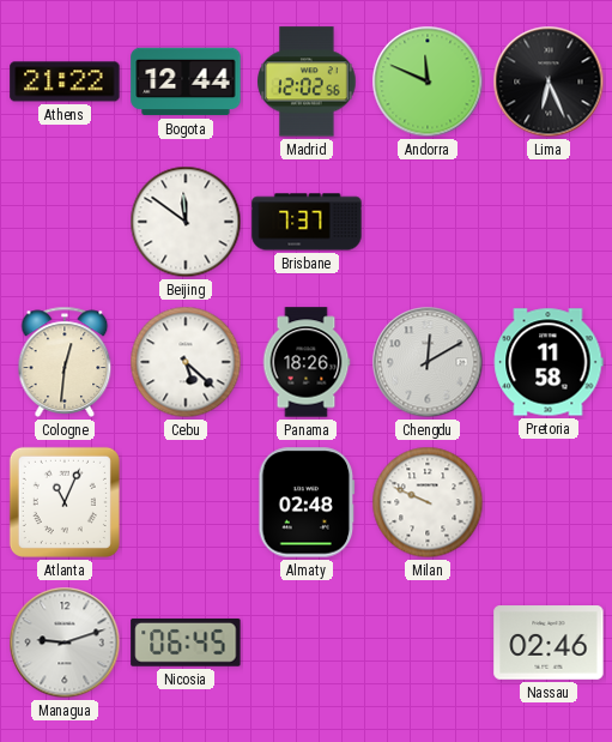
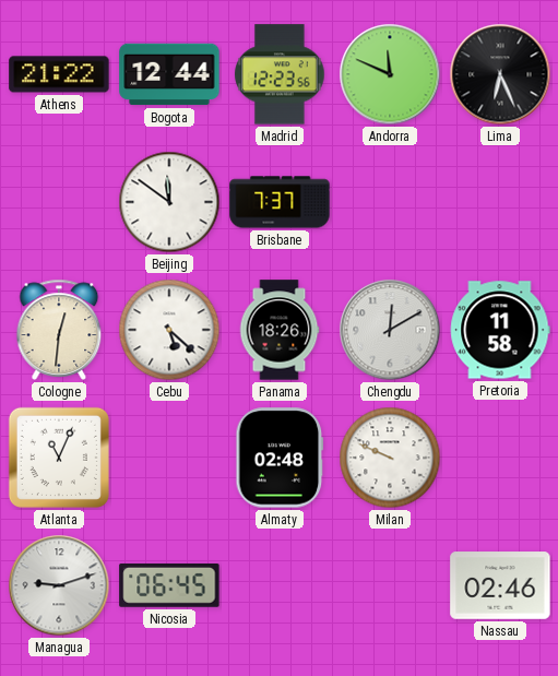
Madrid: 12:02 -> 12:23
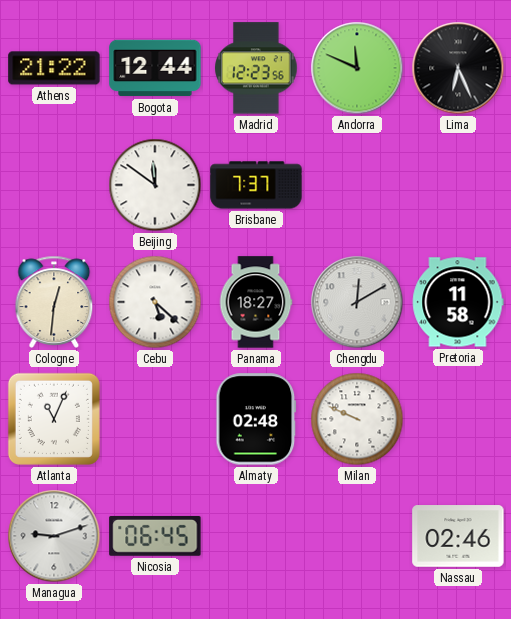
Panama: 18:26 -> 18:27
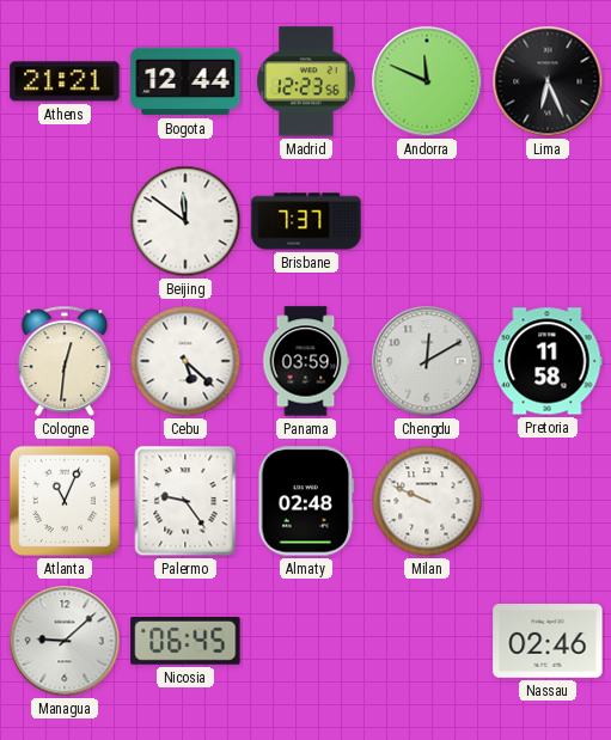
Athens: 21:22 -> 21:21
Panama: 18:27 -> 03:59
Palermo: none -> 9:24
Managua: 9:12 -> 9:08
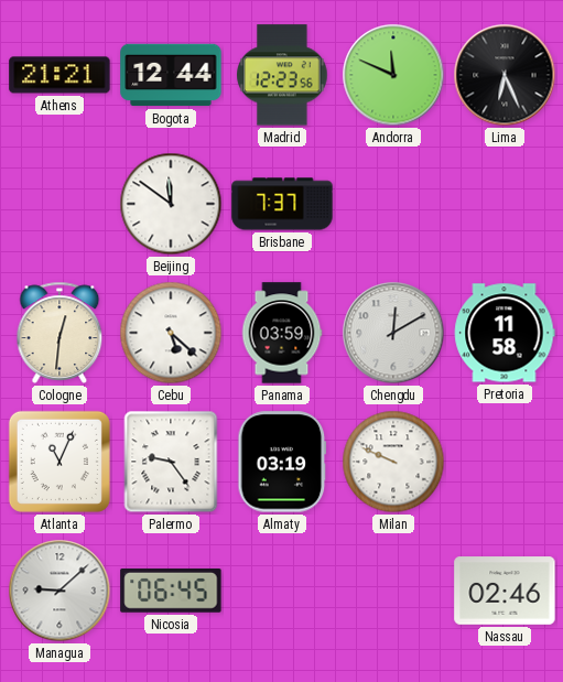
Almaty: 02:48 -> 03:19
